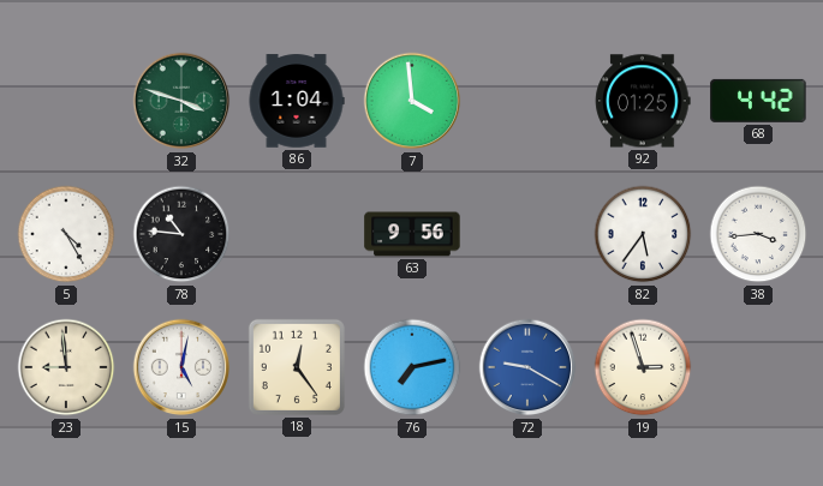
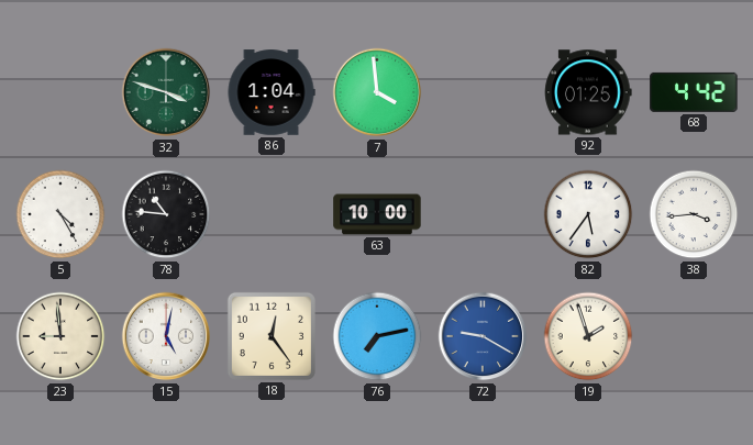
63: 9:56 -> 10:00
19: 2:57 -> 1:57
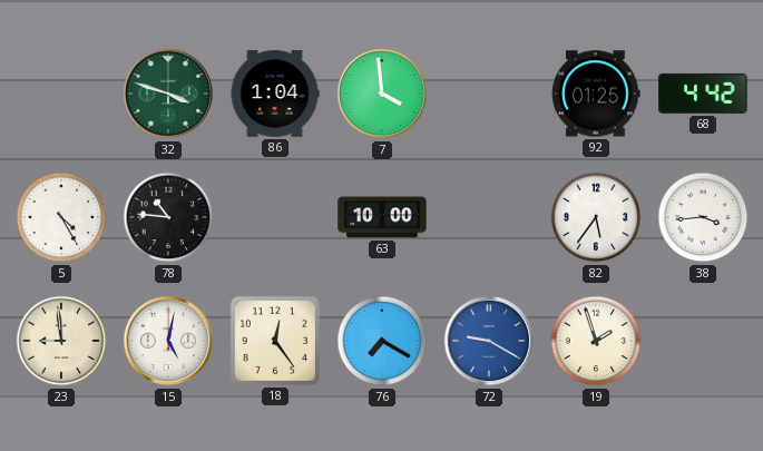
76: 7:13 -> 7:20
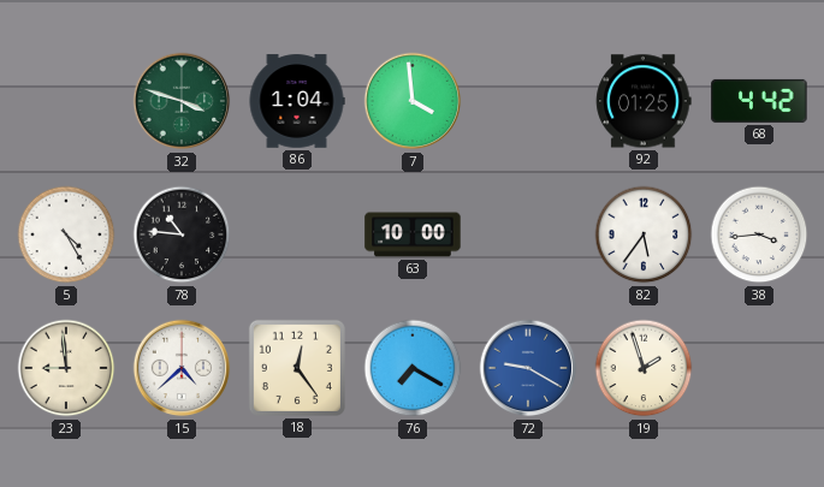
15: 5:02 -> 4:38
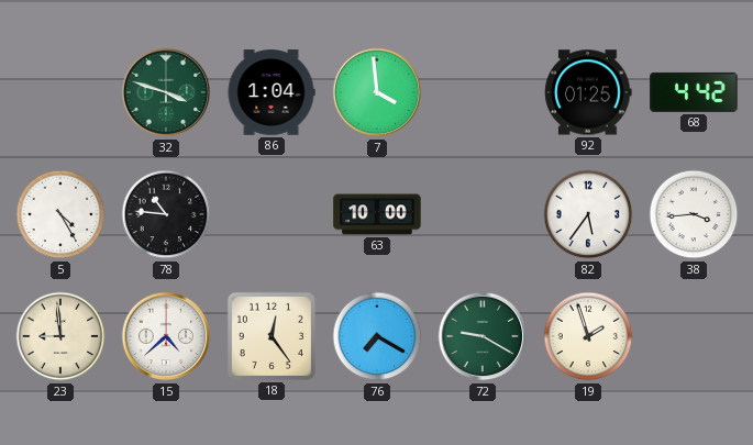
72 dial: blue -> green
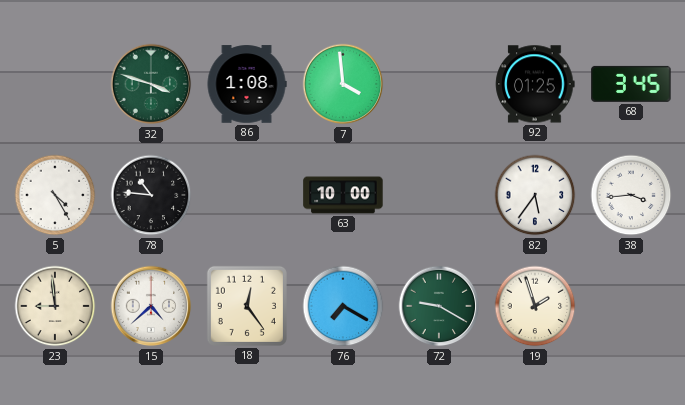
86: 1:04 -> 1:08
68: 4:42 -> 3:45
